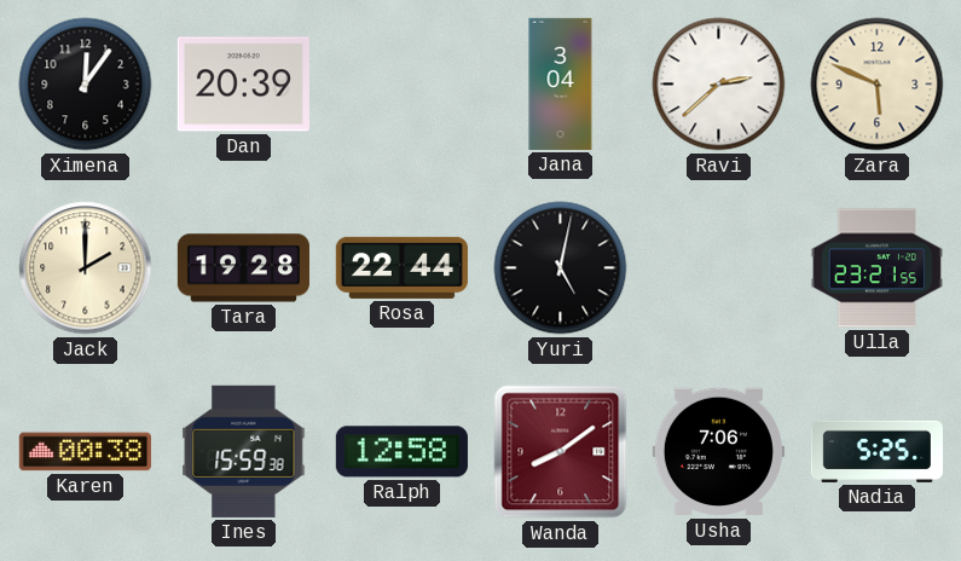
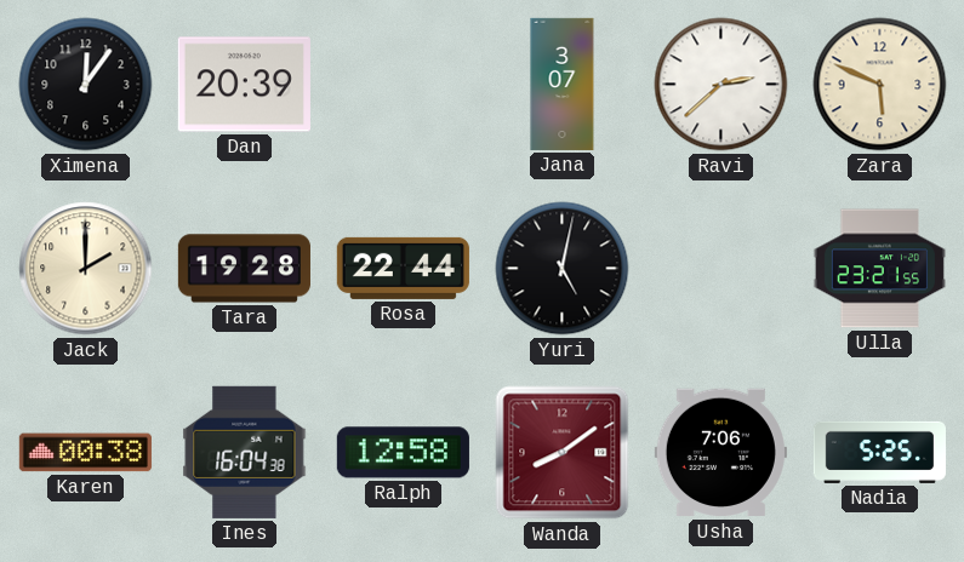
Jana: 3:04 -> 3:07
Ines: 15:59 -> 16:04
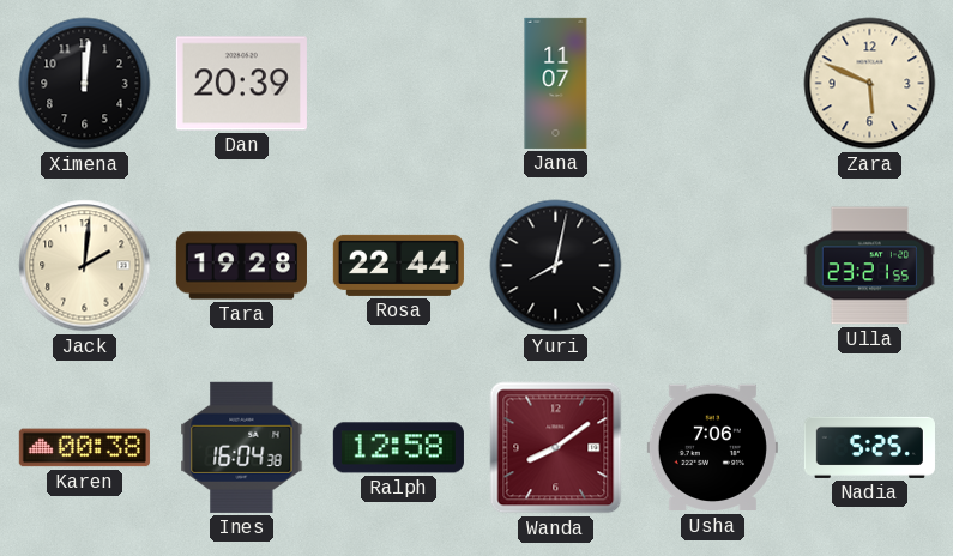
Ximena: 12:06 -> 12:01
Jana: 3:07 -> 11:07
Ravi: 2:38 -> none
Jack: 2:00 -> 2:01
Yuri: 5:02 -> 8:02
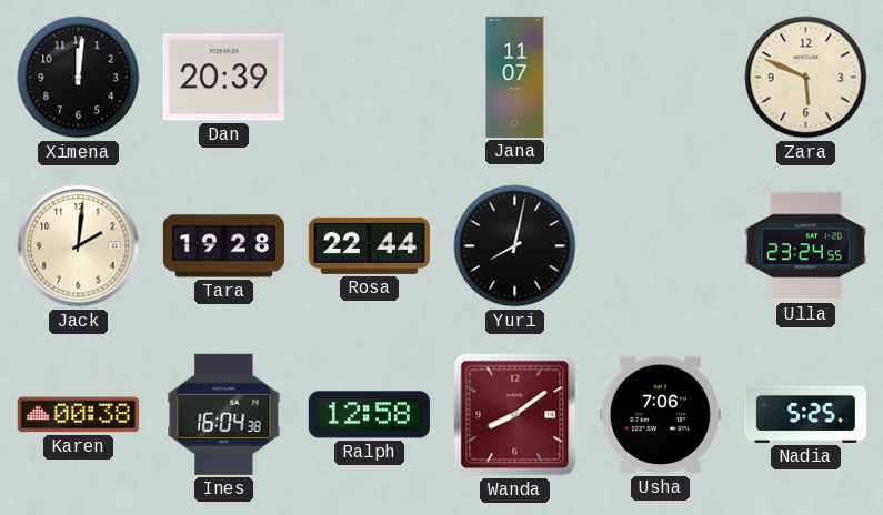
Ulla: 23:21 -> 23:24
